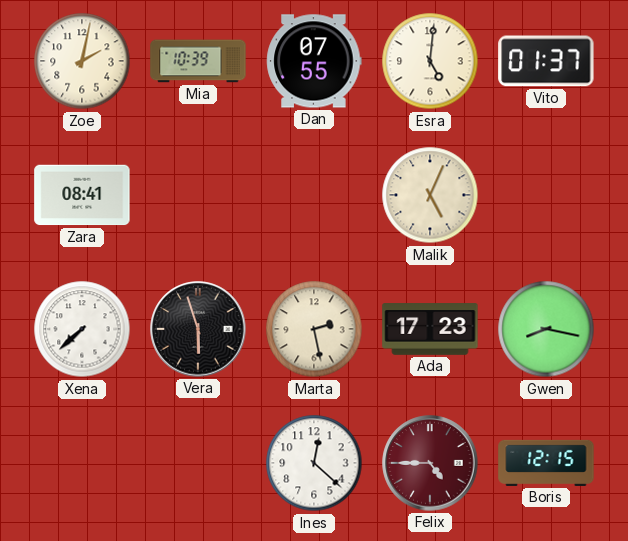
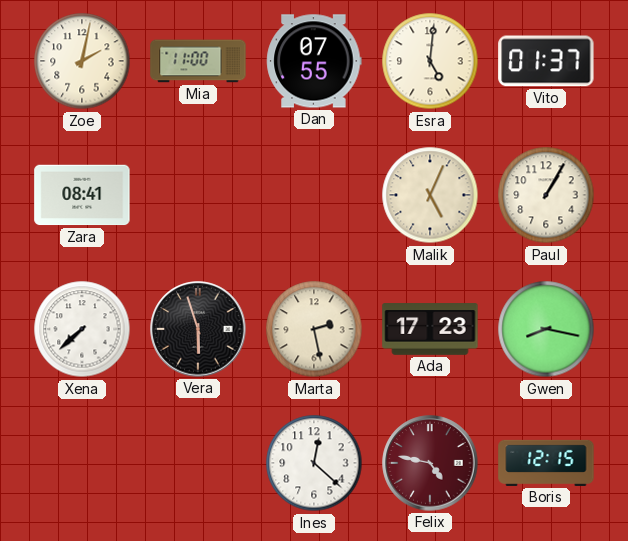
Mia: 10:39 -> 11:00
Paul: none -> 1:05
Felix: 4:45 -> 4:47
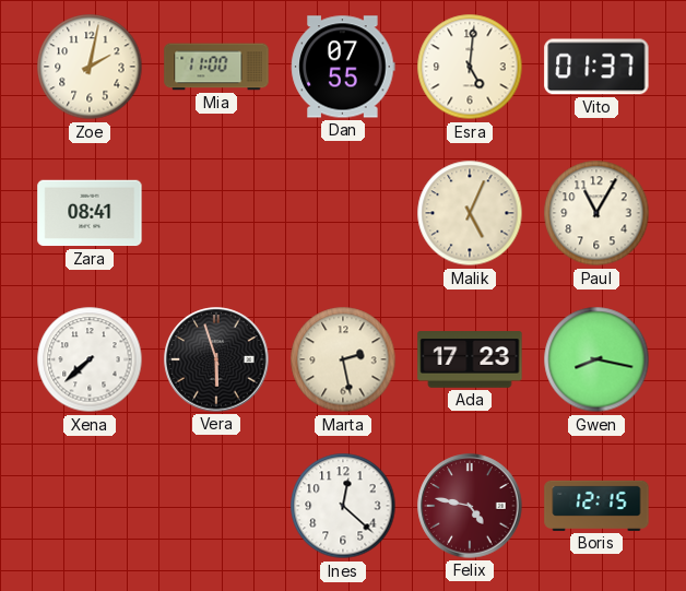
Paul: 1:05 -> 11:05
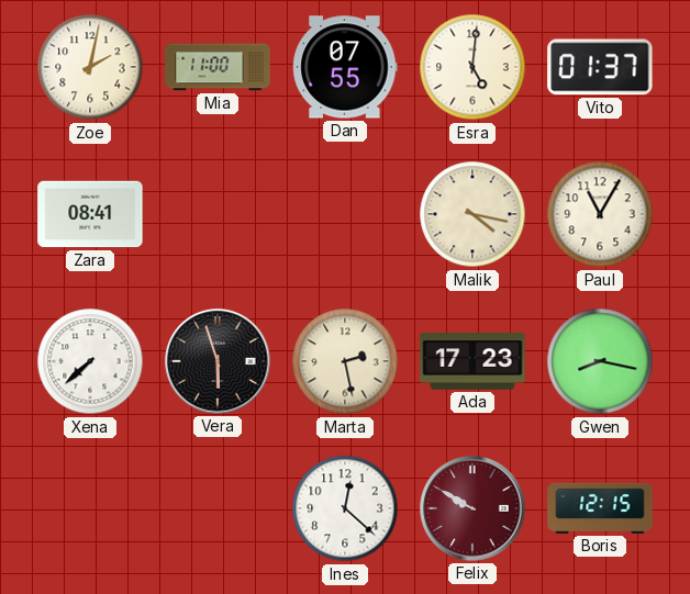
Malik: 5:04 -> 4:17
Felix: 4:47 -> 9:50
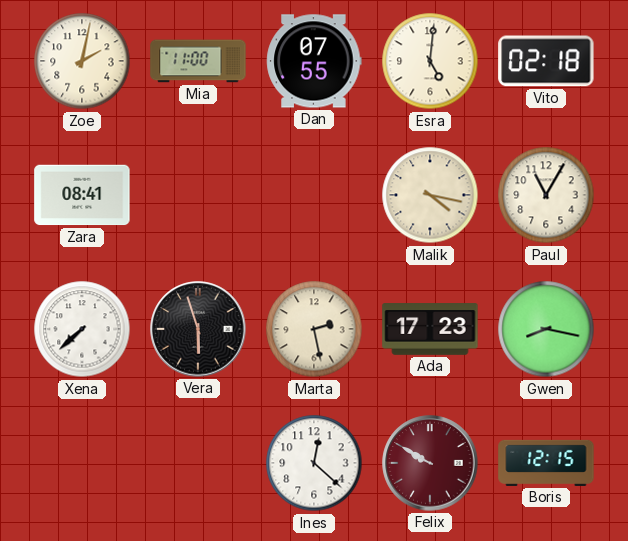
Vito: 01:37 -> 02:18
